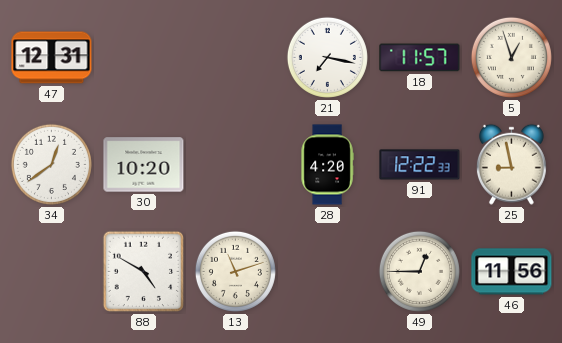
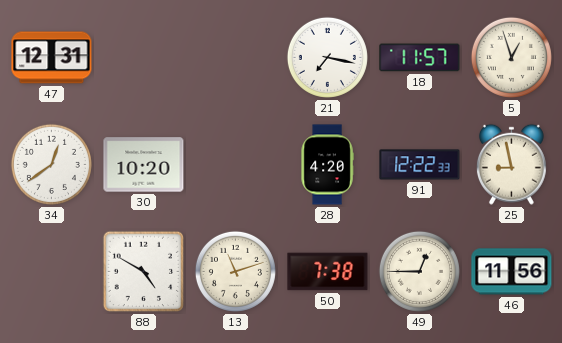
50: none -> 7:38
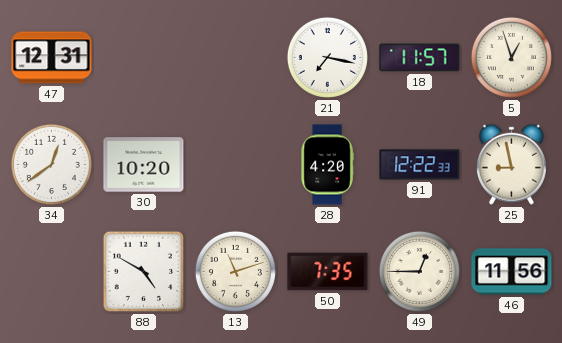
50: 7:38 -> 7:35
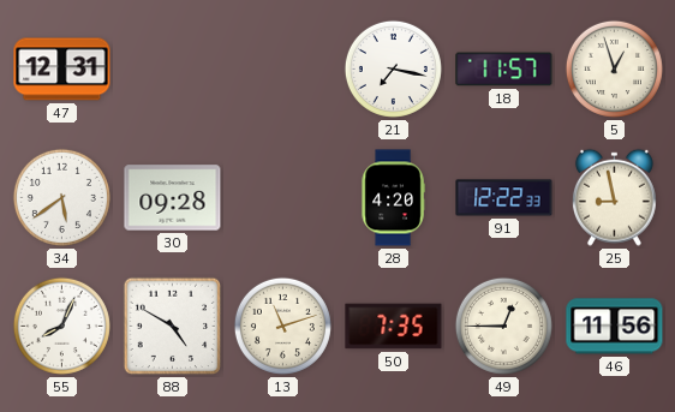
34: 12:39 -> 5:39
30: 10:20 -> 09:28
55: none -> 8:04
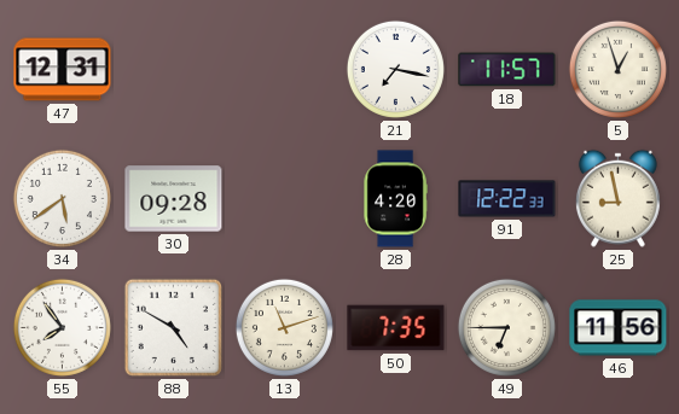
55: 8:04 -> 7:54
49: 12:45 -> 6:45
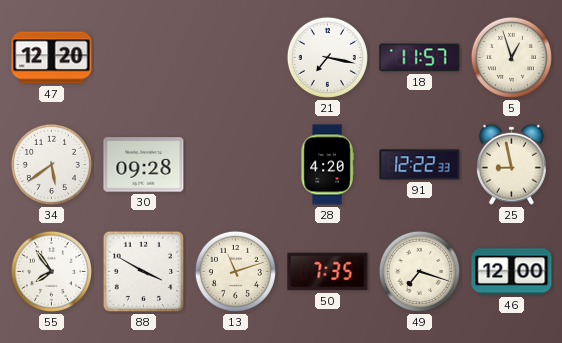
47: 12:31 -> 12:20
88: 4:50 -> 3:50
49: 6:45 -> 7:18
46: 11:56 -> 12:00
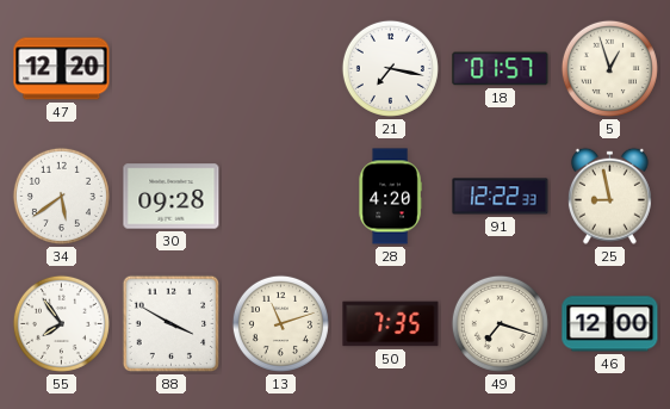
18: 11:57 -> 01:57
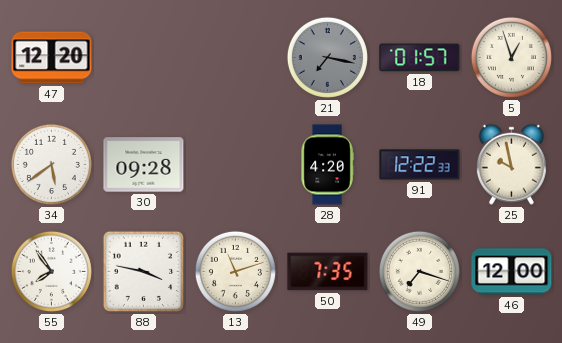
21 dial: white -> grey
25: 8:58 -> 9:58
88: 3:50 -> 3:47
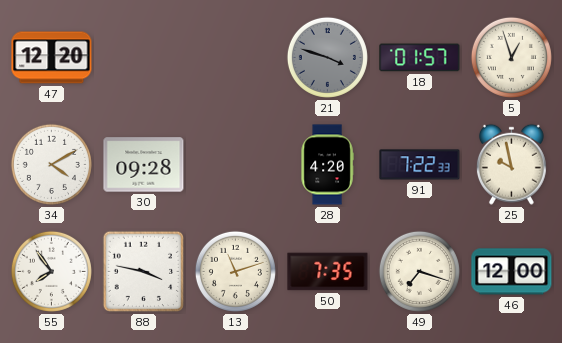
21: 7:17 -> 3:48
34: 5:39 -> 4:10
91: 12:22 -> 7:22
